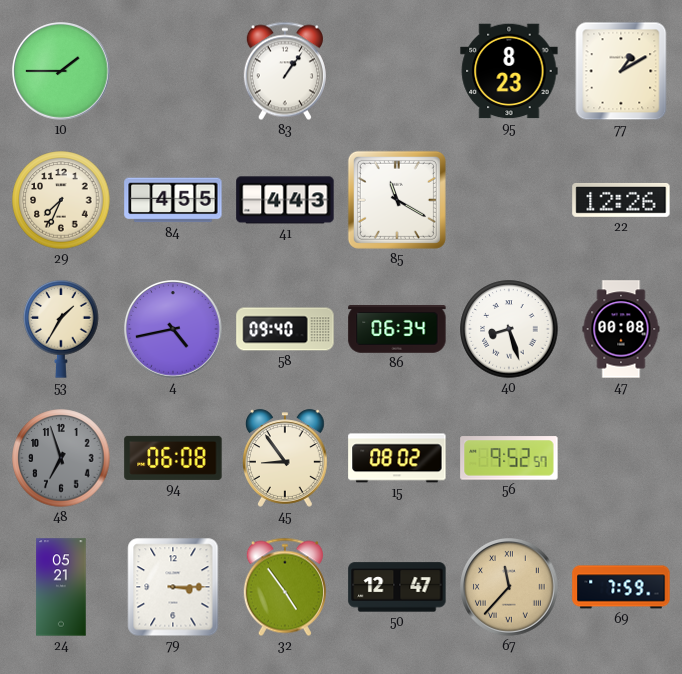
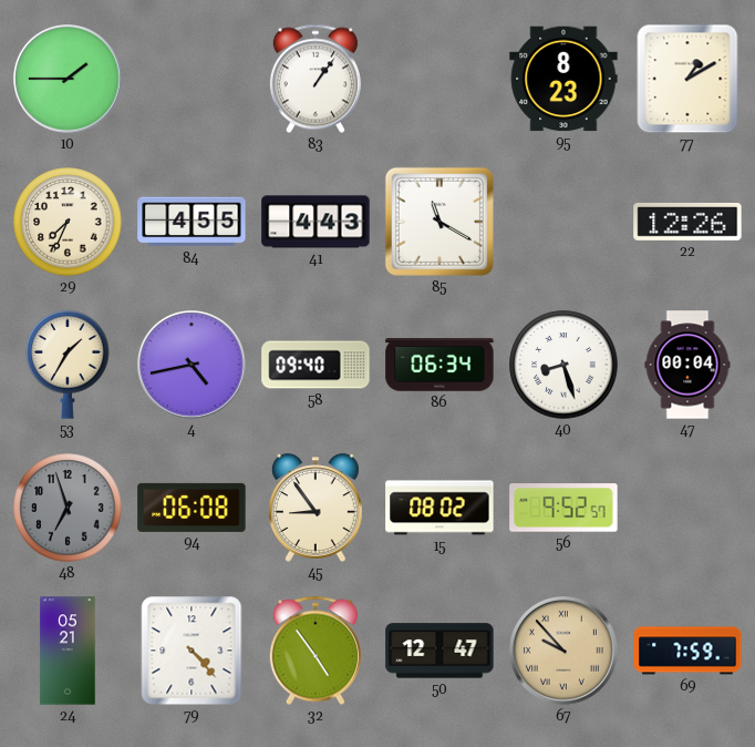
47: 00:08 -> 00:04
79: 3:15 -> 4:23
67: 11:37 -> 9:53
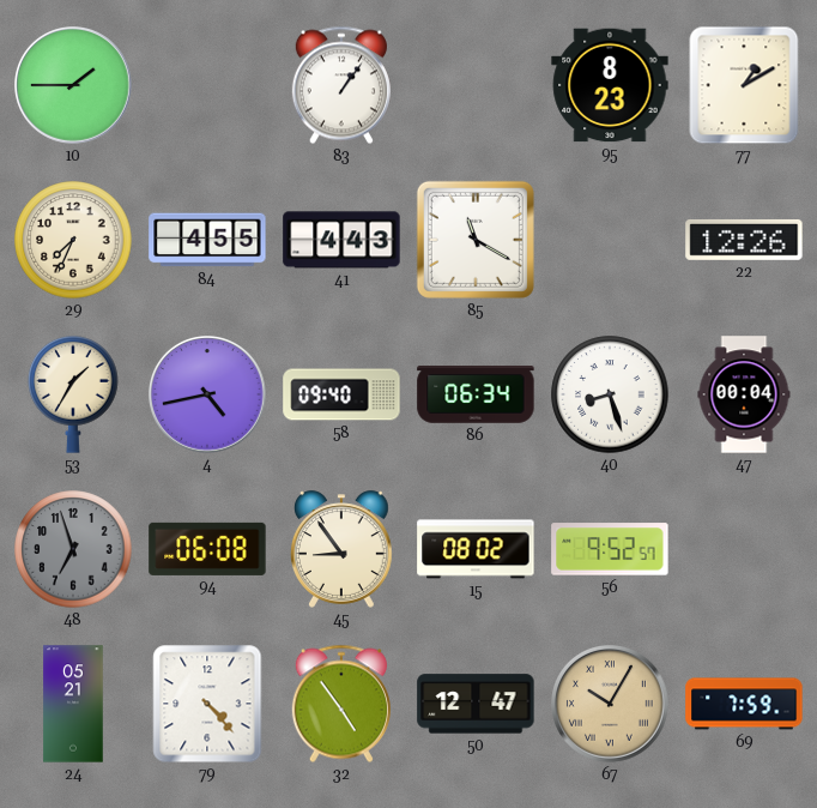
67: 9:53 -> 10:05
